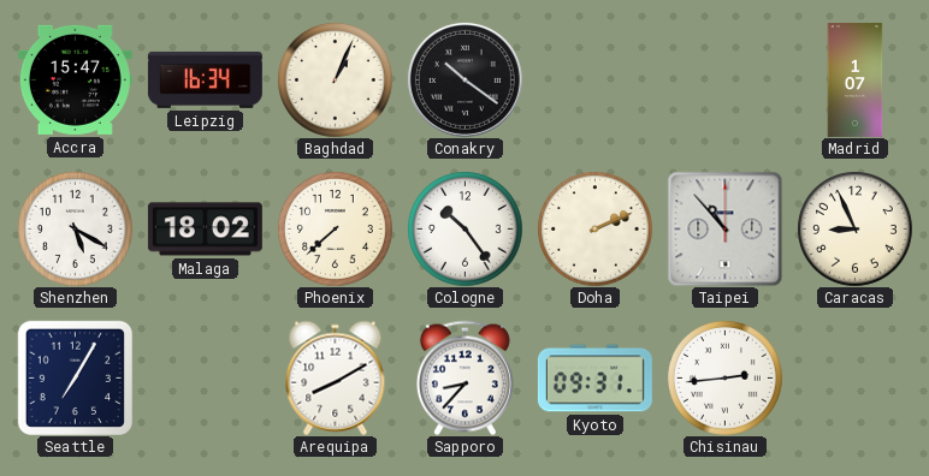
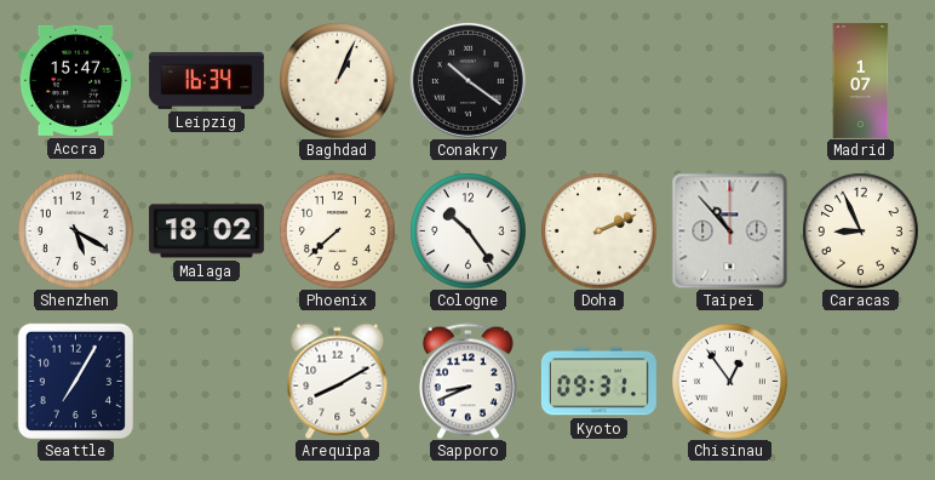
Sapporo: 8:37 -> 8:41
Chisinau: 2:44 -> 12:54
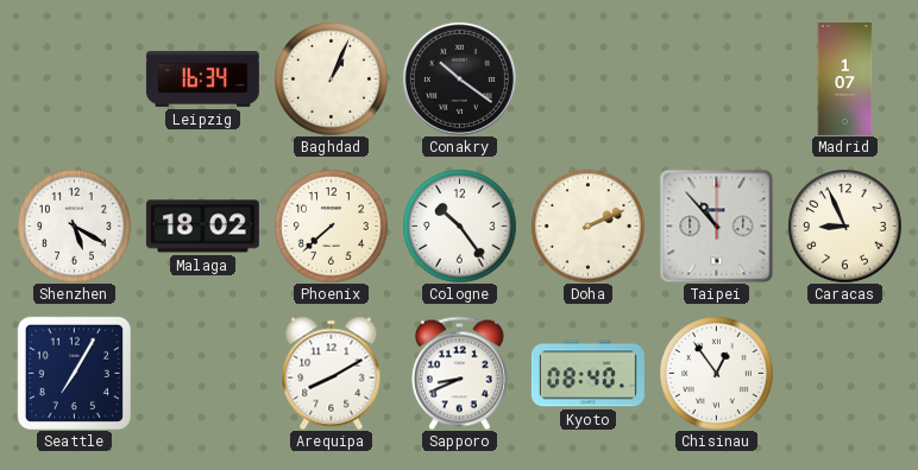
Accra: 15:47 -> none
Kyoto: 09:31 -> 08:40
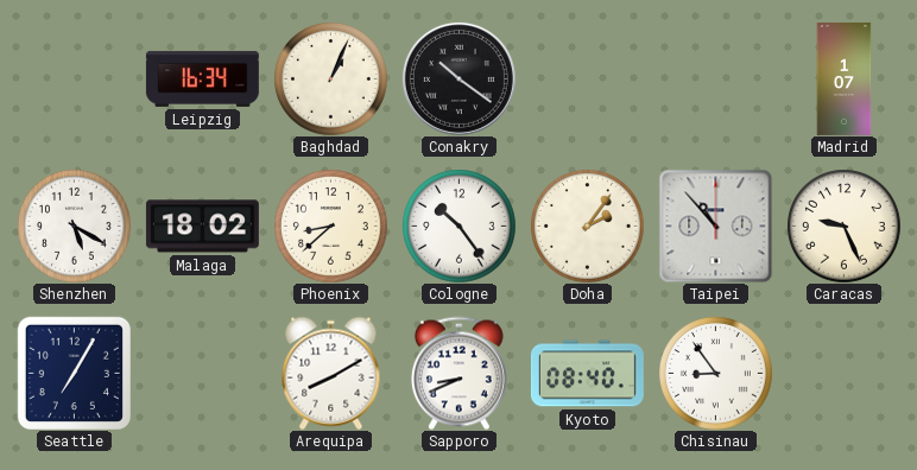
Phoenix: 7:38 -> 8:38
Doha: 2:11 -> 2:06
Caracas: 8:56 -> 9:26
Chisinau: 12:54 -> 8:54
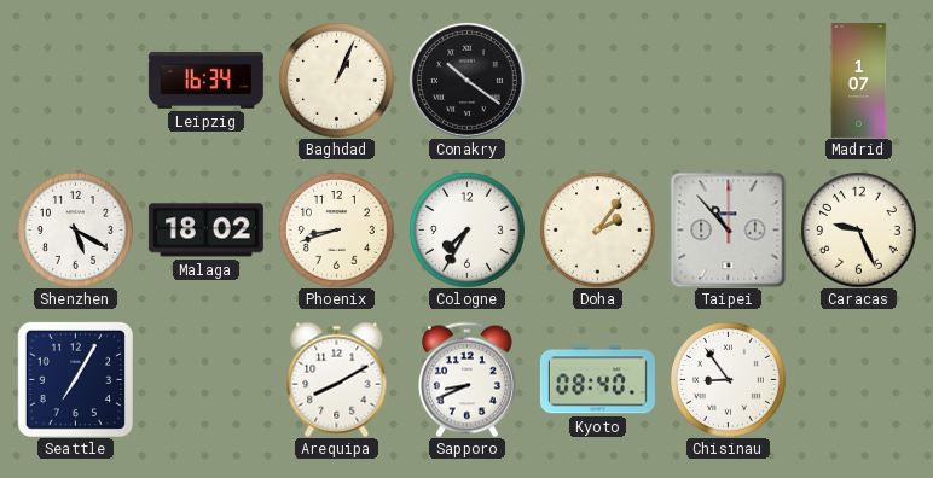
Phoenix: 8:38 -> 8:42
Cologne: 10:24 -> 7:35
